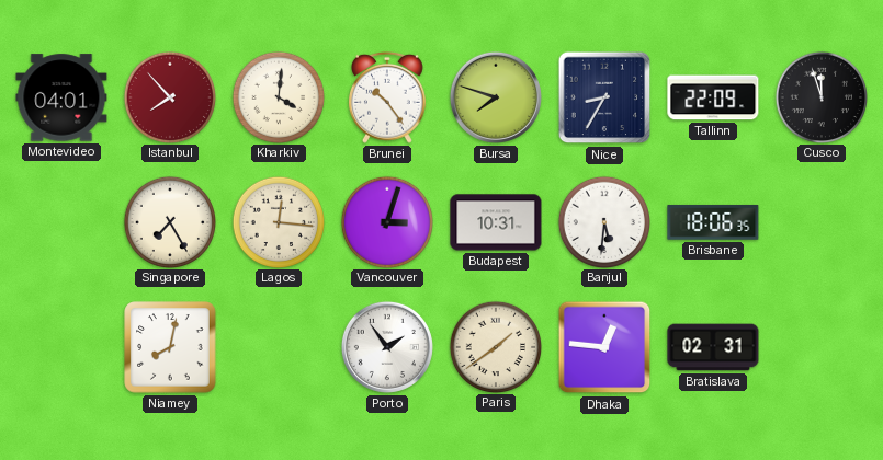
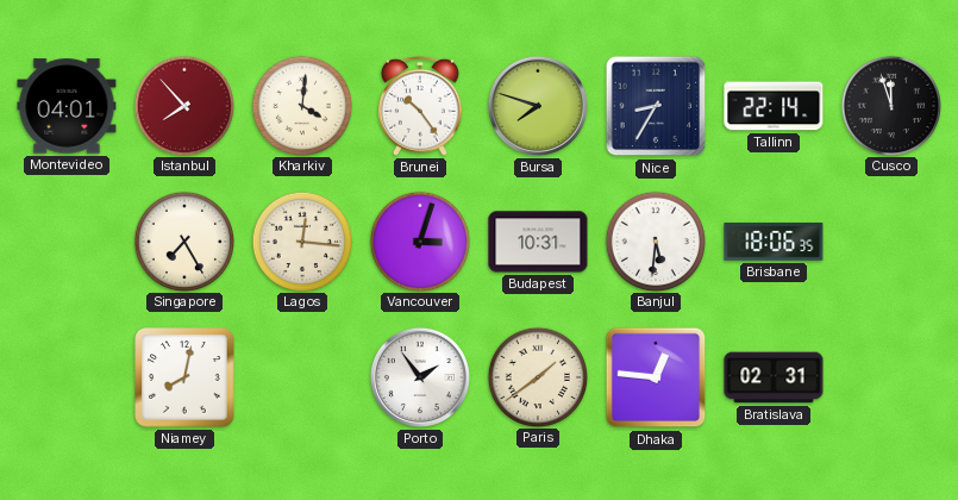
Tallinn: 22:09 -> 22:14
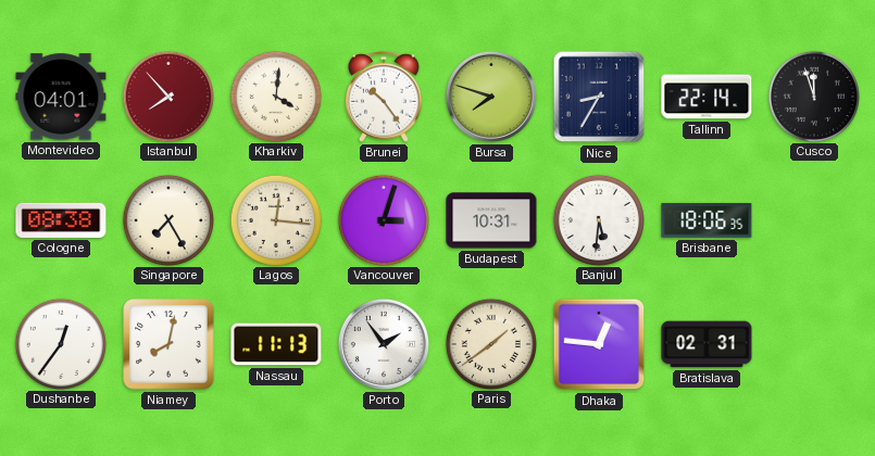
Cologne: none -> 08:38
Dushanbe: none -> 12:36
Nassau: none -> 11:13
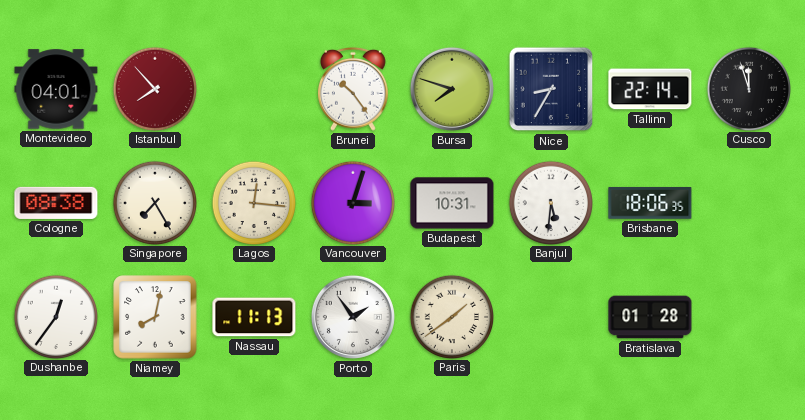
Kharkiv: 4:01 -> none
Dhaka: 12:46 -> none
Bratislava: 02:31 -> 01:28
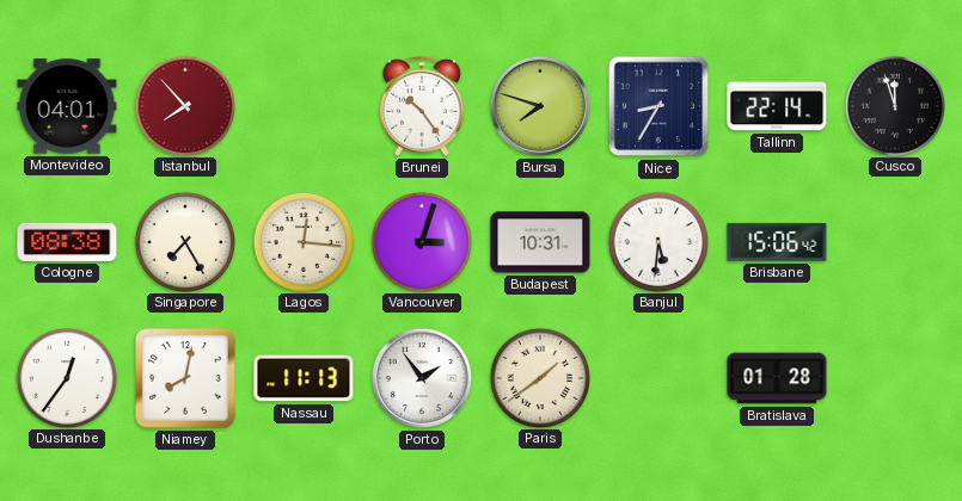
Brisbane: 18:06 -> 15:06
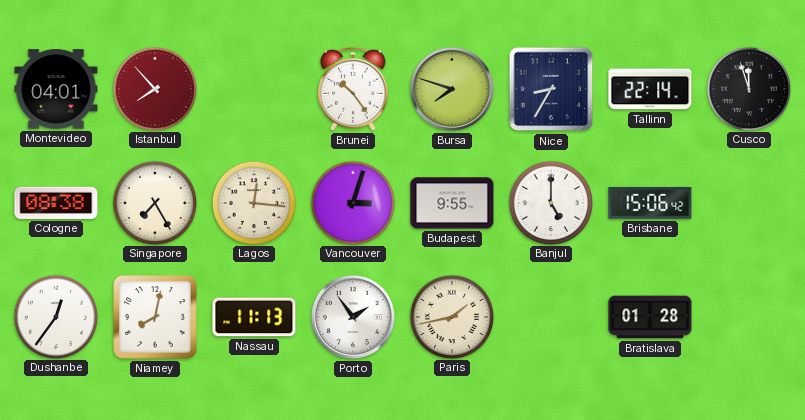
Budapest: 10:31 -> 9:55
Banjul: 5:31 -> 5:00
Paris: 1:39 -> 1:43
